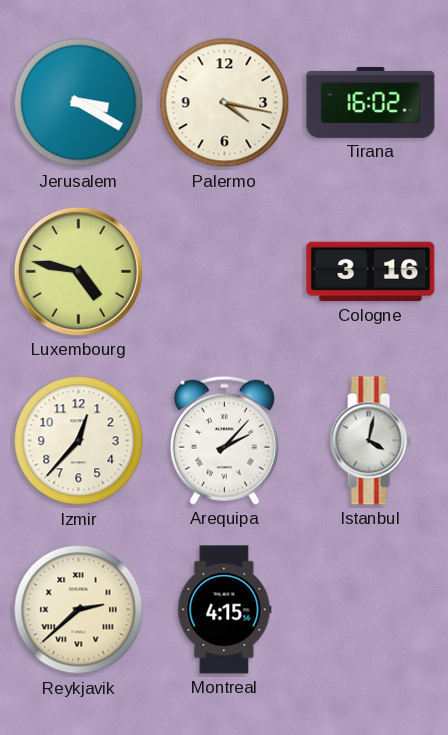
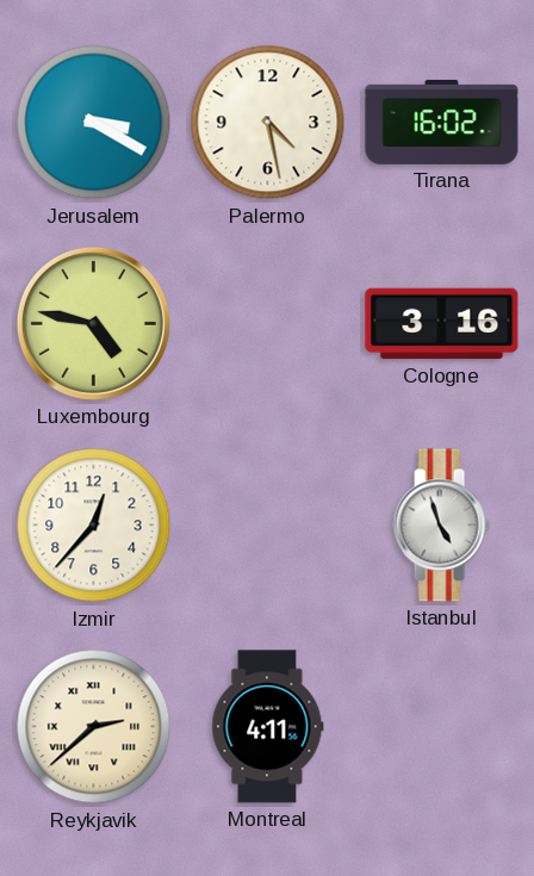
Palermo: 4:17 -> 4:28
Arequipa: 2:07 -> none
Istanbul: 4:02 -> 4:57
Montreal: 4:15 -> 4:11
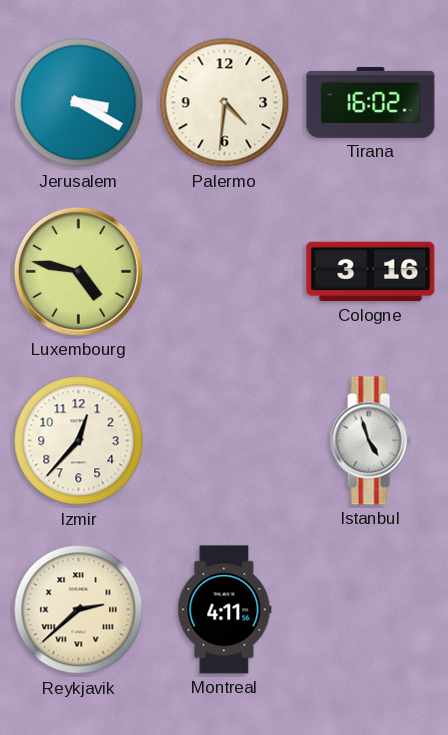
Palermo: 4:28 -> 4:31
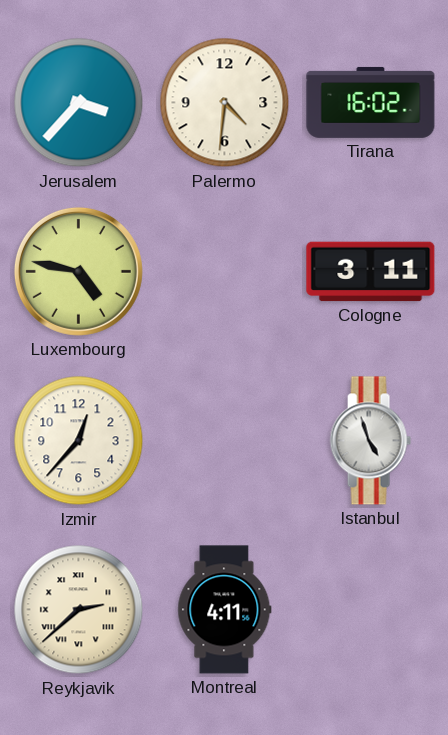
Jerusalem: 3:20 -> 3:37
Cologne: 3:16 -> 3:11
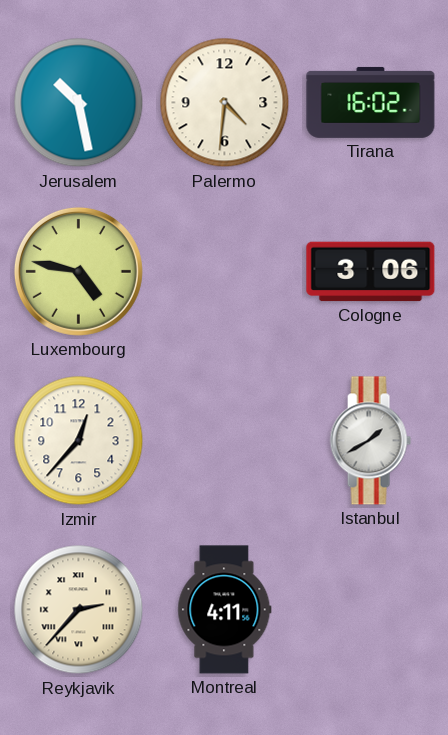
Jerusalem: 3:37 -> 10:28
Cologne: 3:11 -> 3:06
Istanbul: 4:57 -> 1:40
Reykjavik: 2:38 -> 2:37
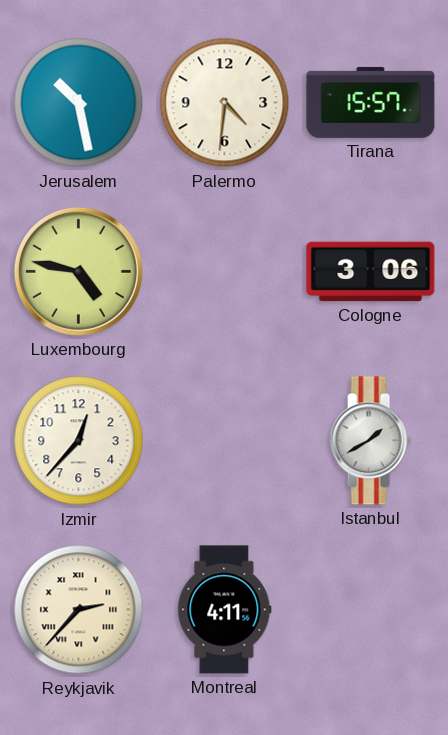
Tirana: 16:02 -> 15:57
